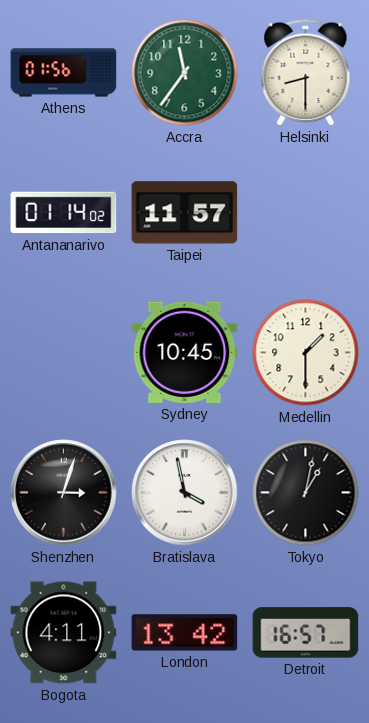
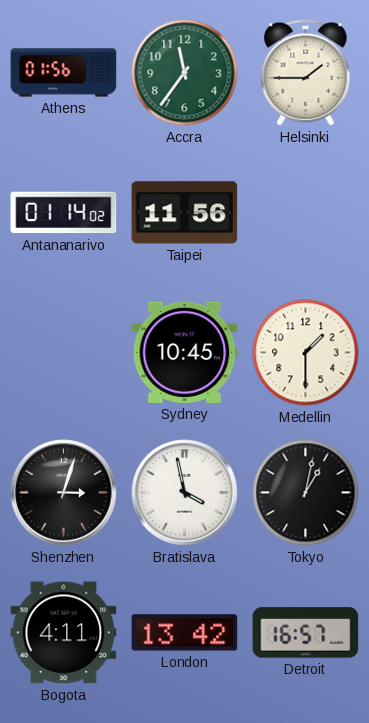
Helsinki: 8:30 -> 1:45
Taipei: 11:57 -> 11:56
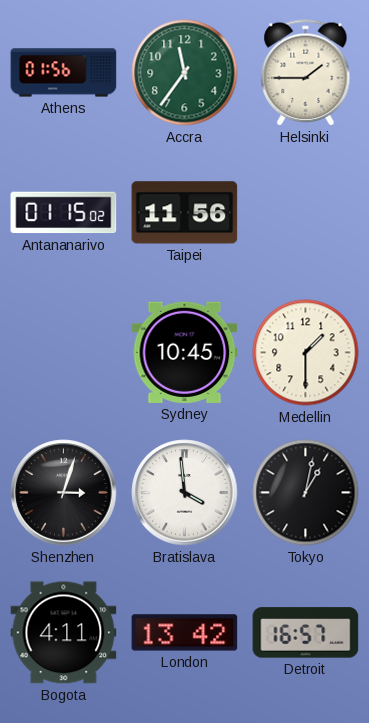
Antananarivo: 01:14 -> 01:15
Bratislava: 3:58 -> 3:59
